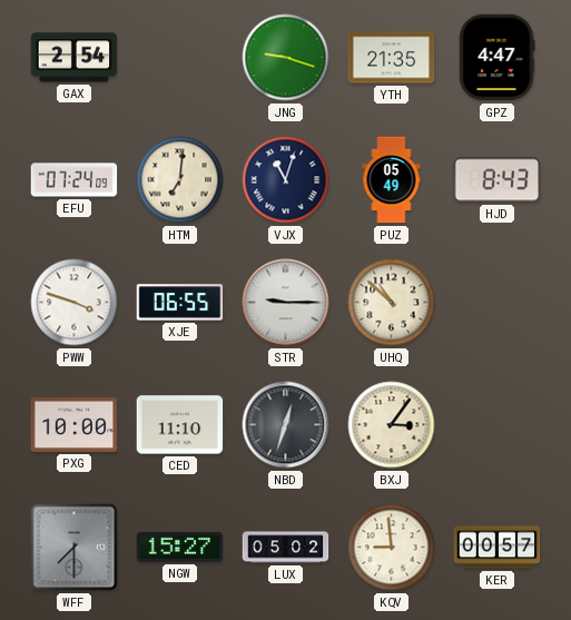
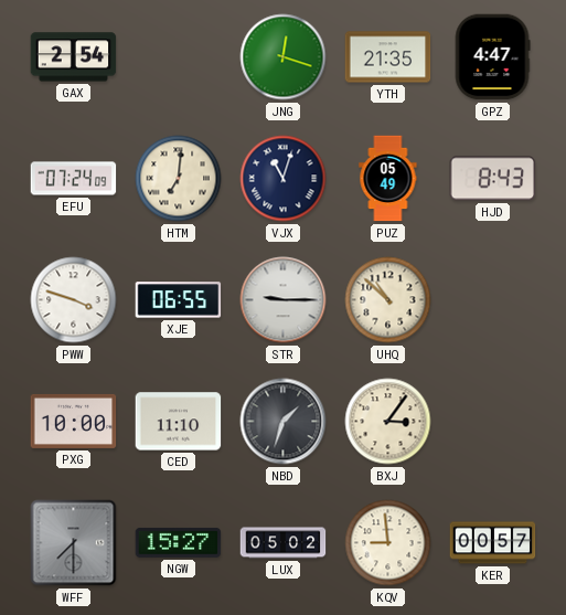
JNG: 9:18 -> 12:18
NBD: 12:33 -> 1:33
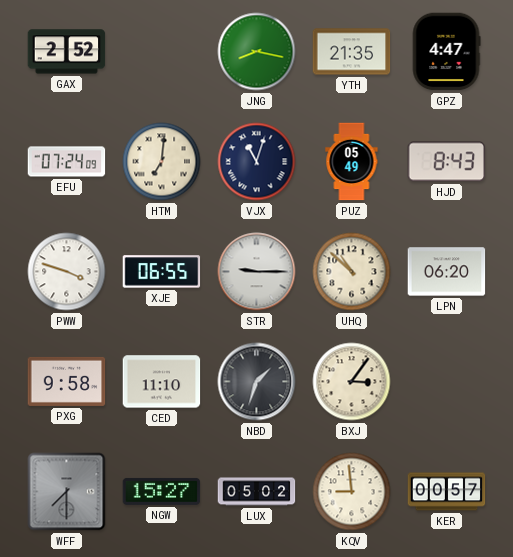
GAX: 2:54 -> 2:52
JNG: 12:18 -> 8:17
LPN: none -> 06:20
PXG: 10:00 -> 9:58
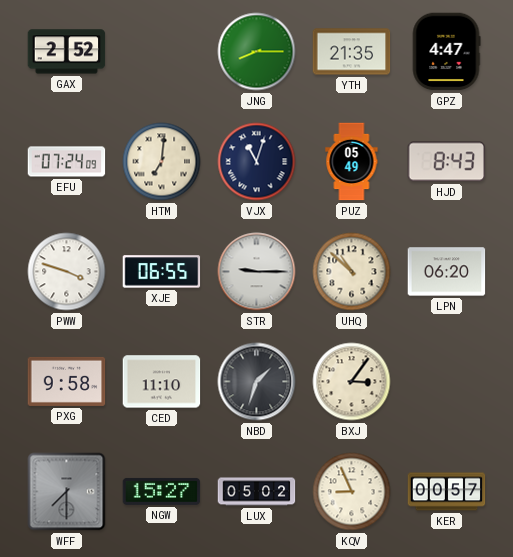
JNG: 8:17 -> 8:15
KQV: 8:59 -> 8:56
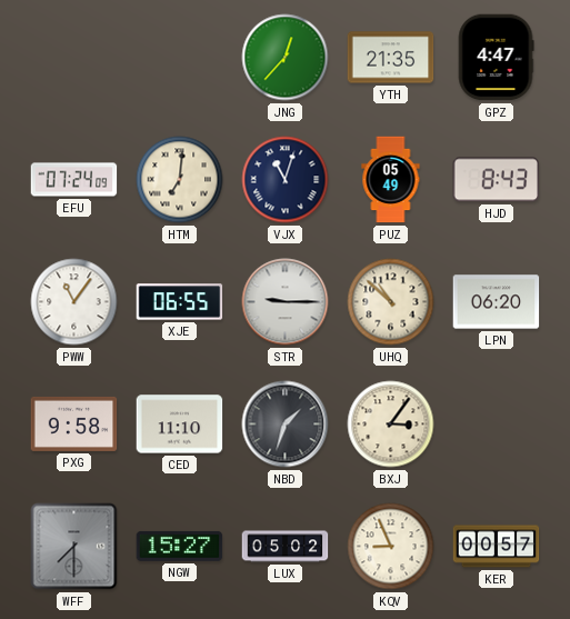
GAX: 2:52 -> none
JNG: 8:15 -> 12:37
PWW: 3:48 -> 11:06
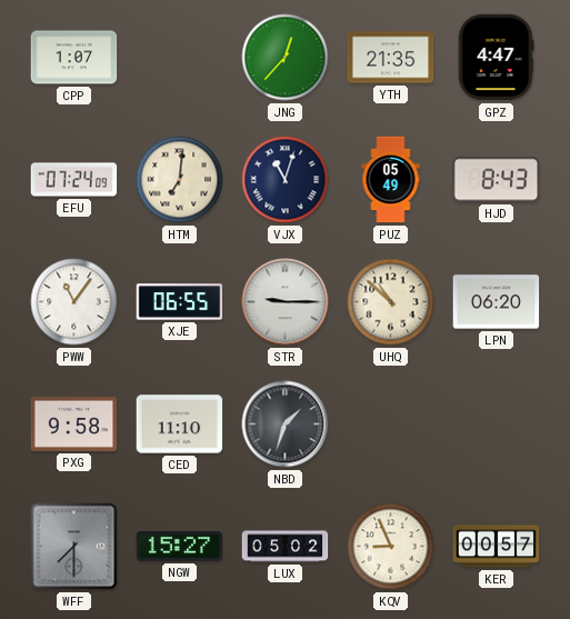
CPP: none -> 1:07
BXJ: 3:06 -> none
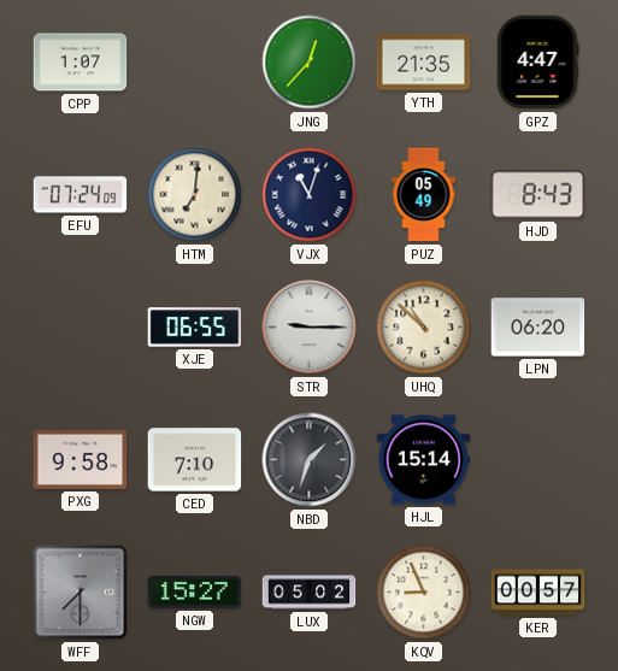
PWW: 11:06 -> none
CED: 11:10 -> 7:10
HJL: none -> 15:14
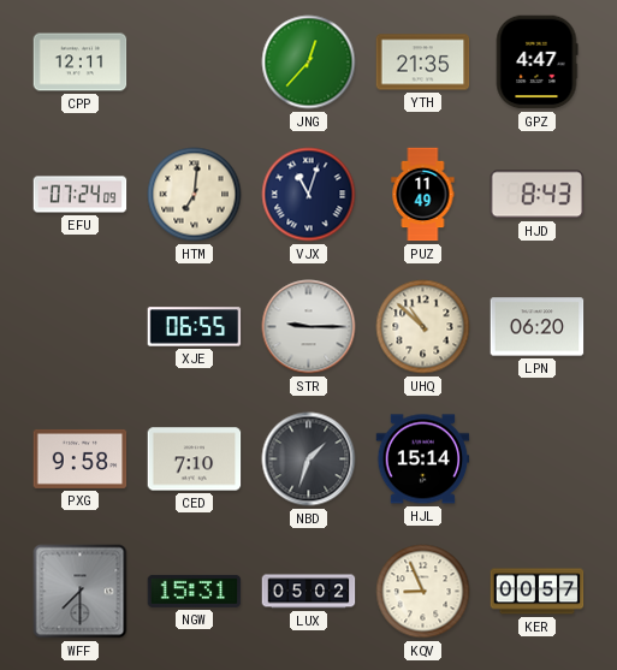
CPP: 1:07 -> 12:11
PUZ: 05:49 -> 11:49
NGW: 15:27 -> 15:31
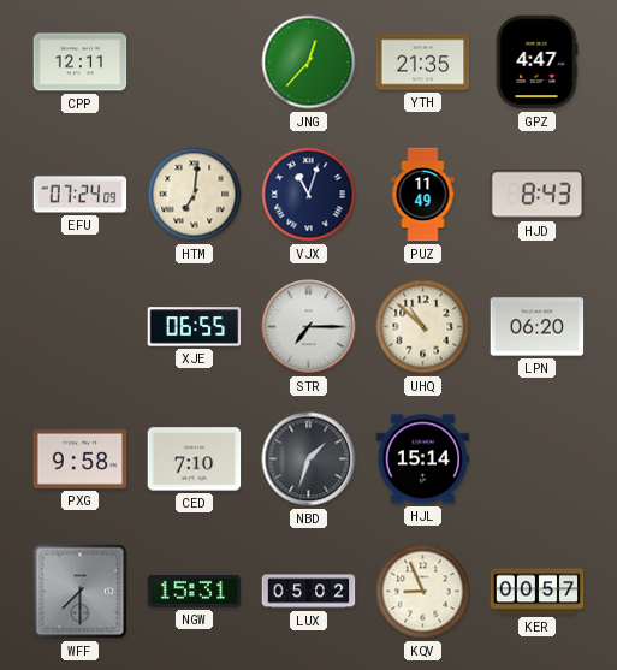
STR: 9:15 -> 7:15
